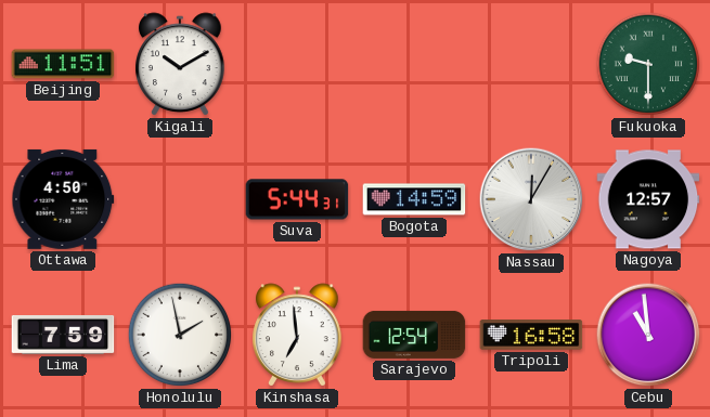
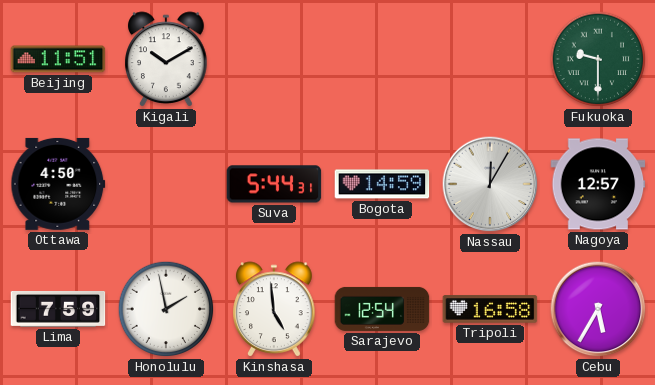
Kinshasa: 6:59 -> 4:59
Cebu: 10:59 -> 5:35
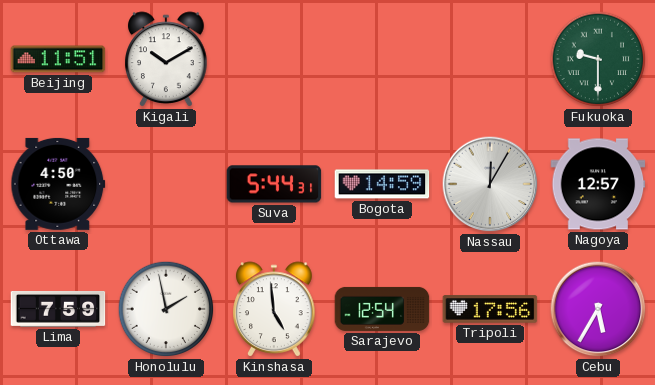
Tripoli: 16:58 -> 17:56
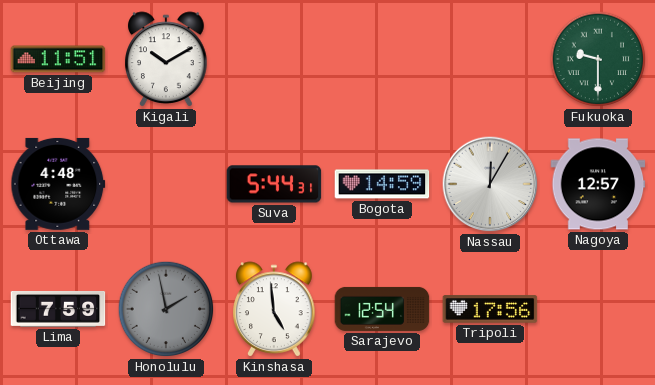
Ottawa: 4:50 -> 4:48
Honolulu dial: white -> grey
Cebu: 5:35 -> none
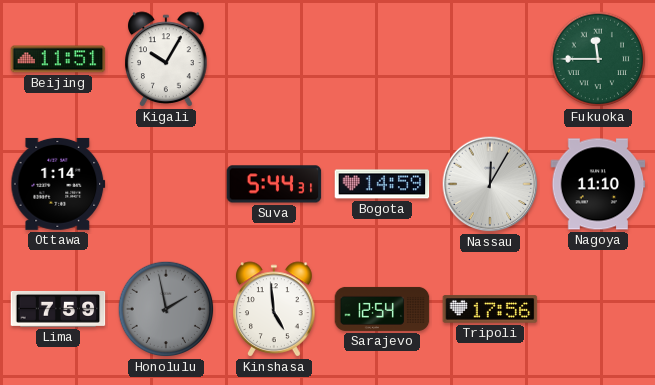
Kigali: 10:10 -> 10:05
Fukuoka: 9:30 -> 11:45
Ottawa: 4:48 -> 1:14
Nagoya: 12:57 -> 11:10
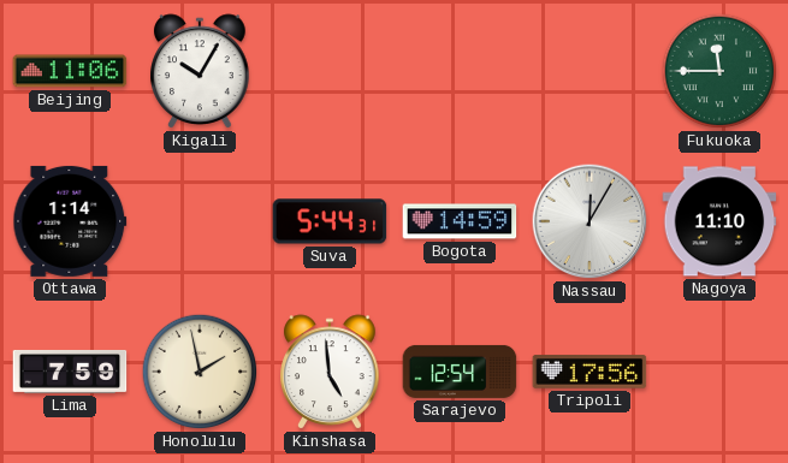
Beijing: 11:51 -> 11:06
Honolulu dial: grey -> cream
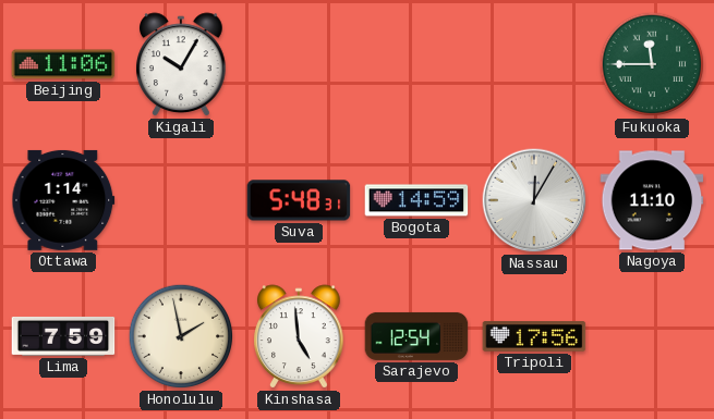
Suva: 5:44 -> 5:48
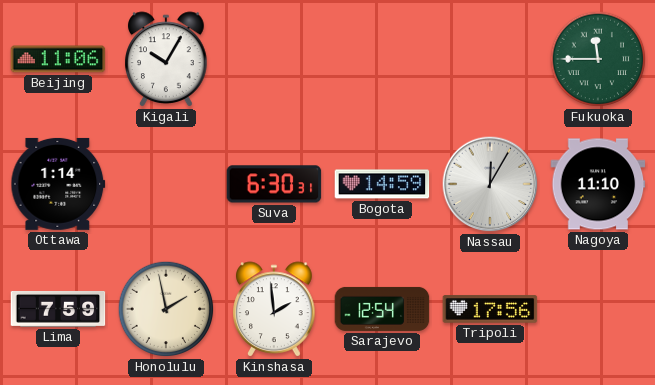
Suva: 5:48 -> 6:30
Kinshasa: 4:59 -> 1:59
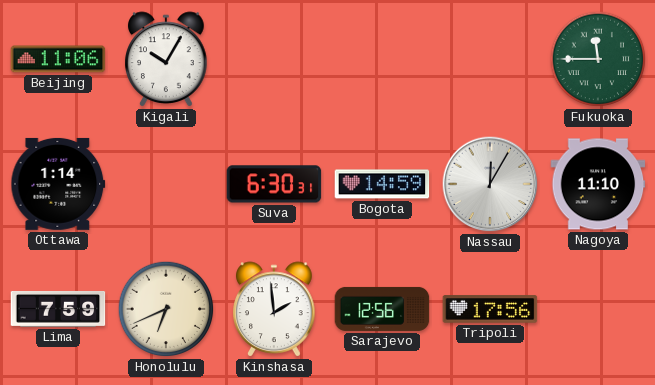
Honolulu: 1:58 -> 6:41
Sarajevo: 12:54 -> 12:56
